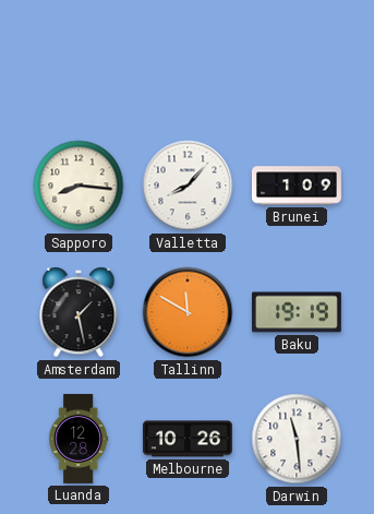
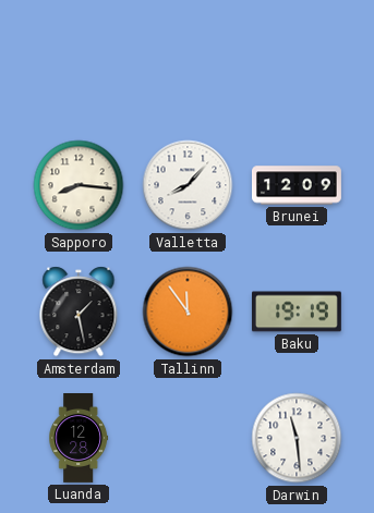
Brunei: 1:09 -> 12:09
Tallinn: 11:50 -> 11:54
Melbourne: 10:26 -> none
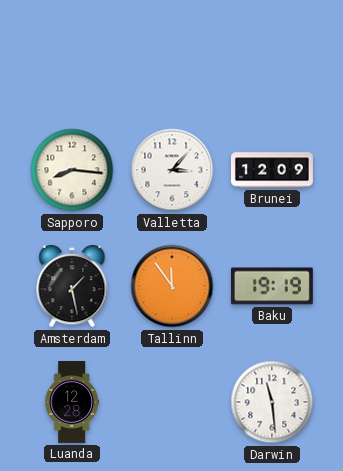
Valletta: 8:07 -> 3:07
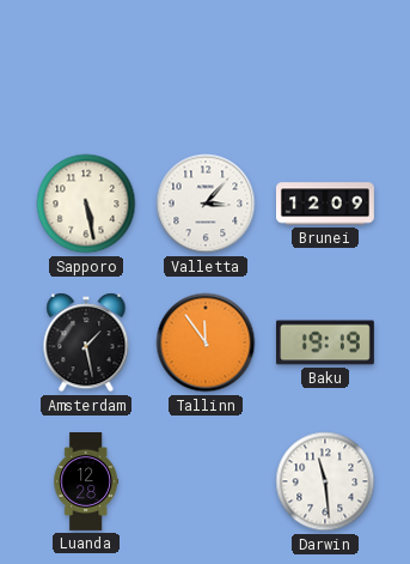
Sapporo: 8:16 -> 5:28
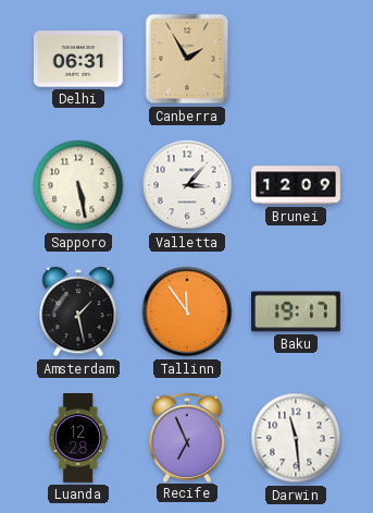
Delhi: none -> 06:31
Canberra: none -> 1:55
Baku: 19:19 -> 19:17
Recife: none -> 6:56
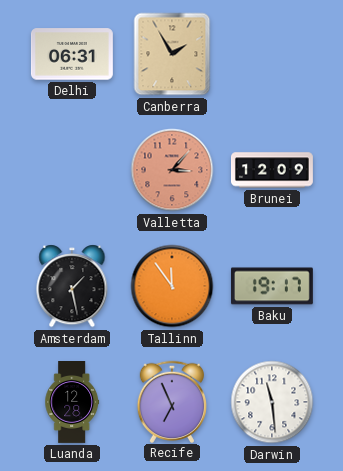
Sapporo: 5:28 -> none
Valletta dial: white -> salmon
